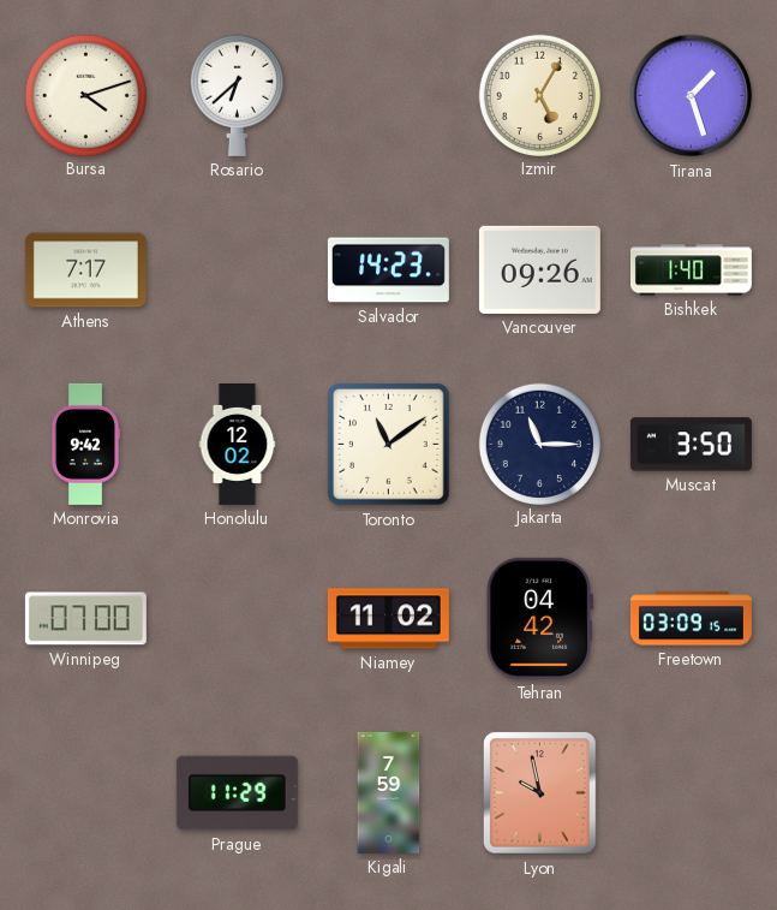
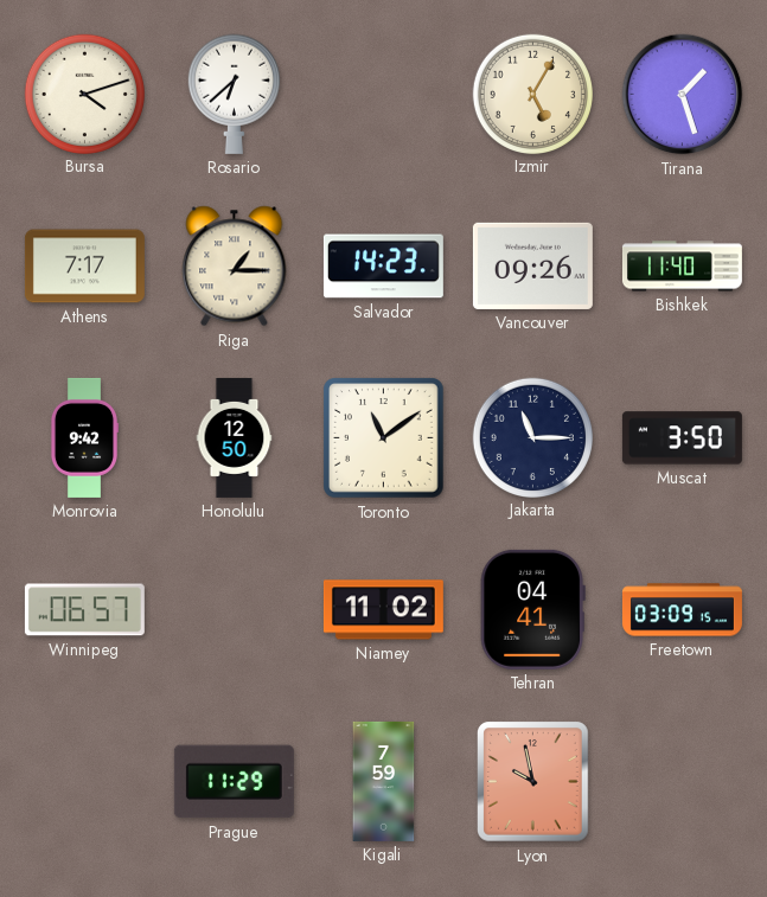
Riga: none -> 1:15
Bishkek: 1:40 -> 11:40
Honolulu: 12:02 -> 12:50
Winnipeg: 07:00 -> 06:57
Tehran: 04:42 -> 04:41
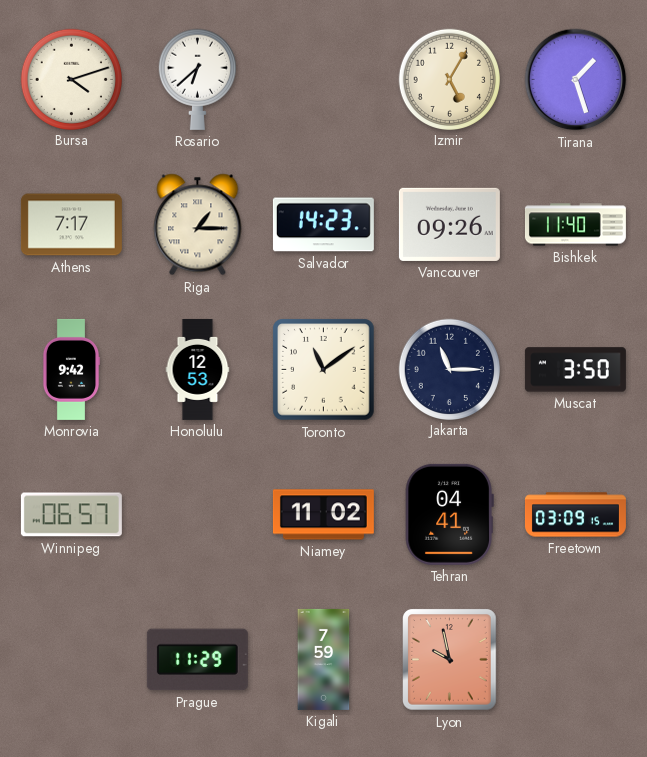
Honolulu: 12:50 -> 12:53
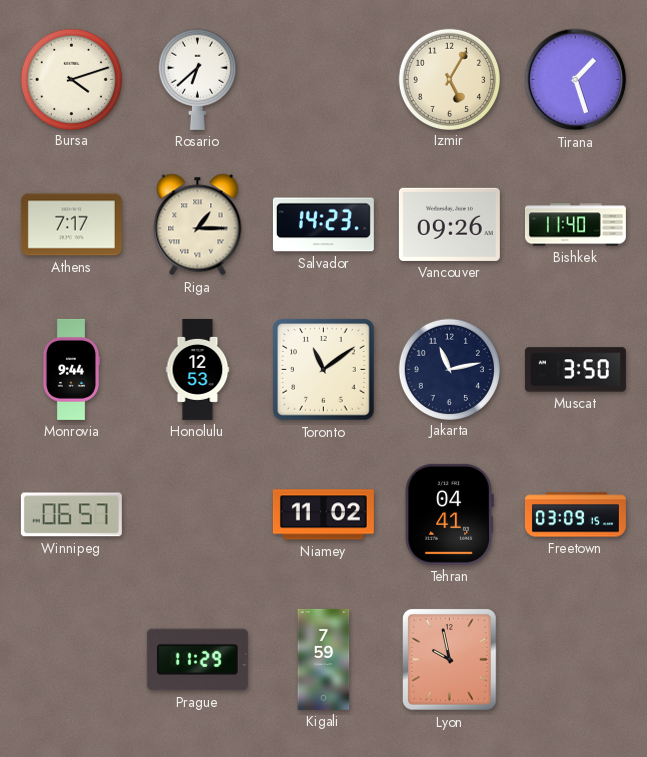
Monrovia: 9:42 -> 9:44
Jakarta: 11:15 -> 11:13
